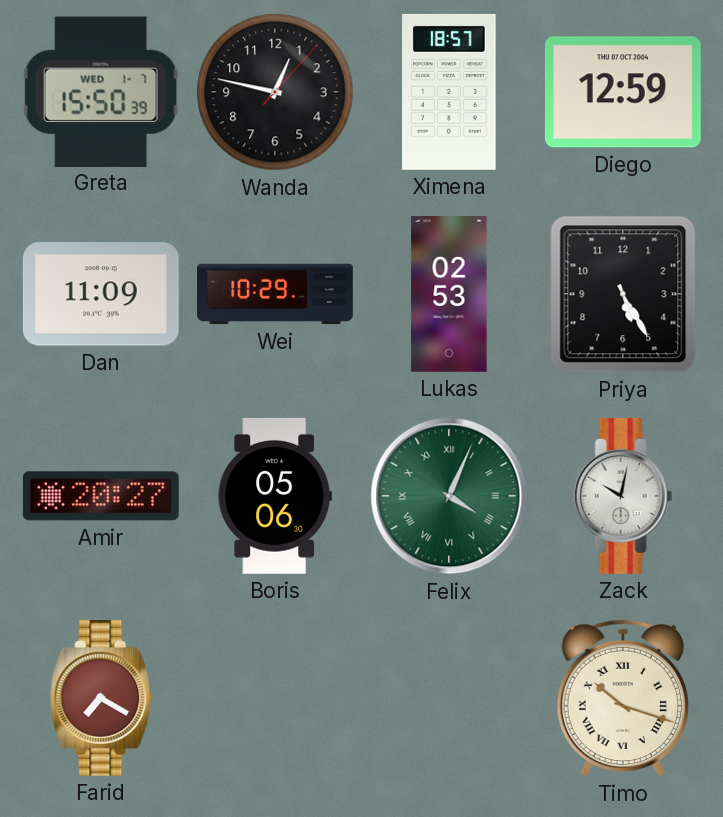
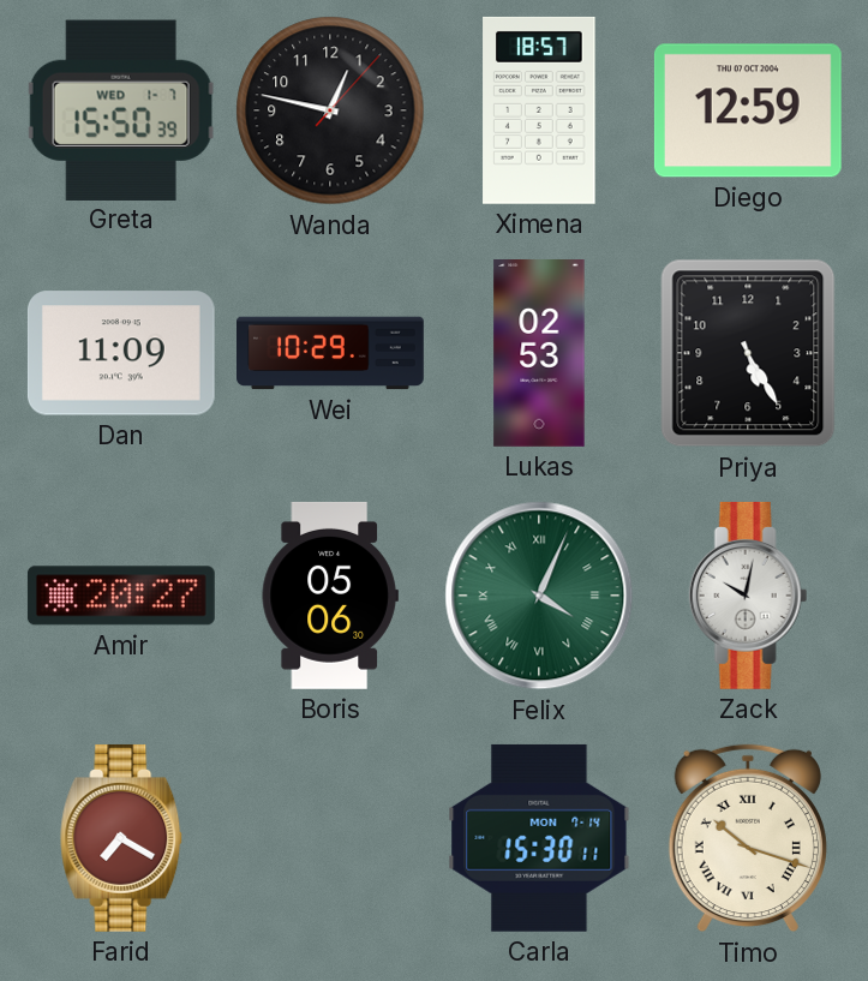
Carla: none -> 15:30
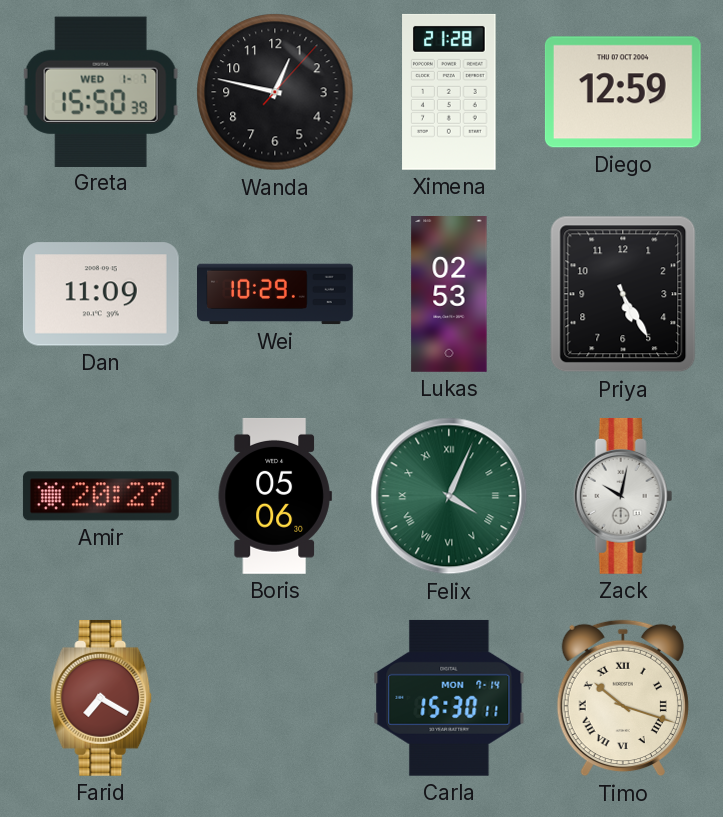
Ximena: 18:57 -> 21:28
